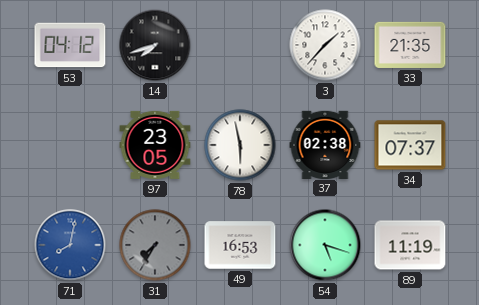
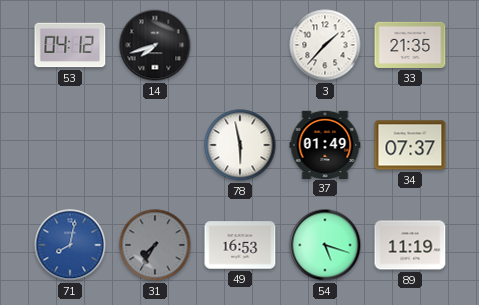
97: 23:05 -> none
37: 02:38 -> 01:49
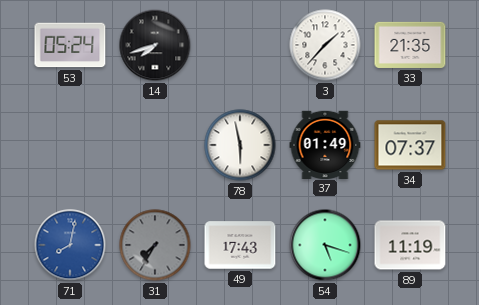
53: 04:12 -> 05:24
49: 16:53 -> 17:43
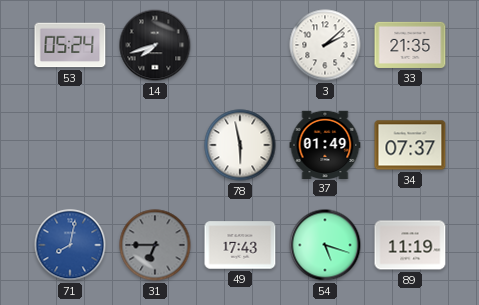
3: 1:37 -> 2:08
31: 7:35 -> 6:45
